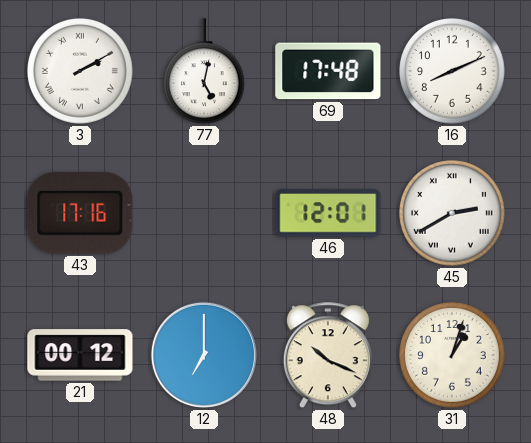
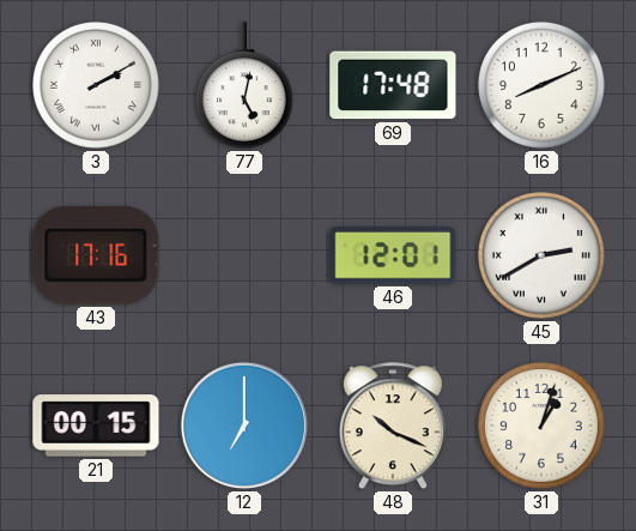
21: 00:12 -> 00:15
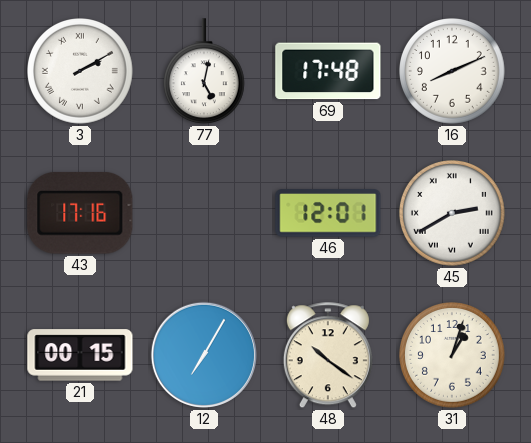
12: 7:00 -> 7:05
48: 10:19 -> 10:21
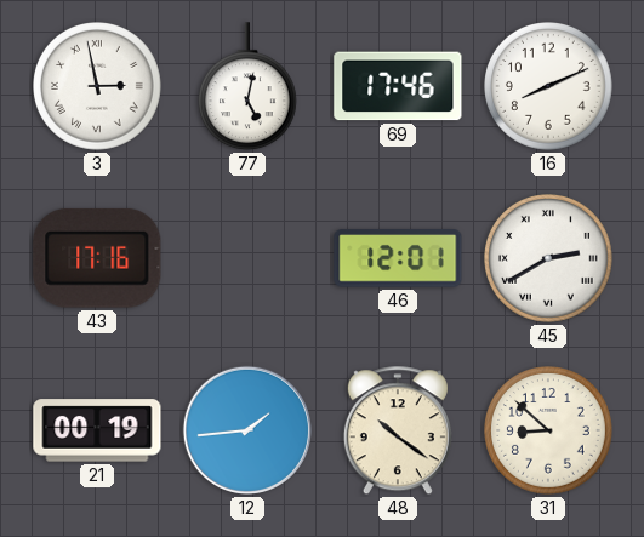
3: 2:10 -> 2:58
69: 17:48 -> 17:46
21: 00:15 -> 00:19
12: 7:05 -> 1:44
31: 1:03 -> 8:52
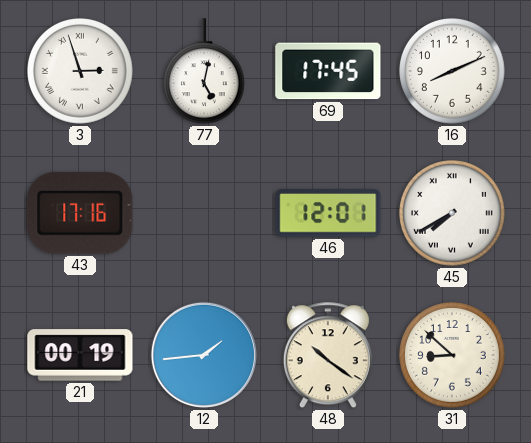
3: 2:58 -> 2:57
69: 17:46 -> 17:45
45: 2:40 -> 7:40
